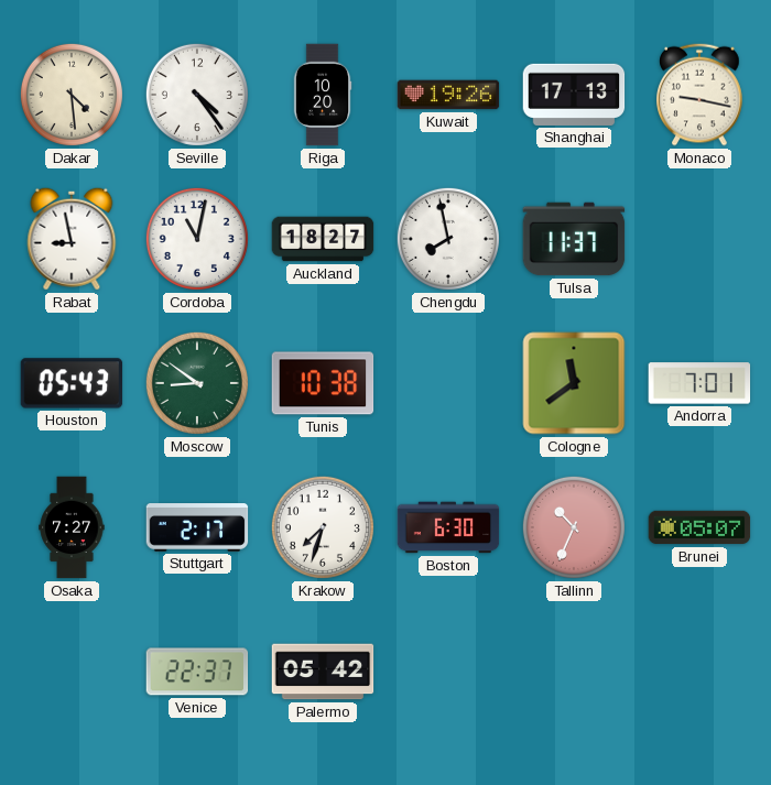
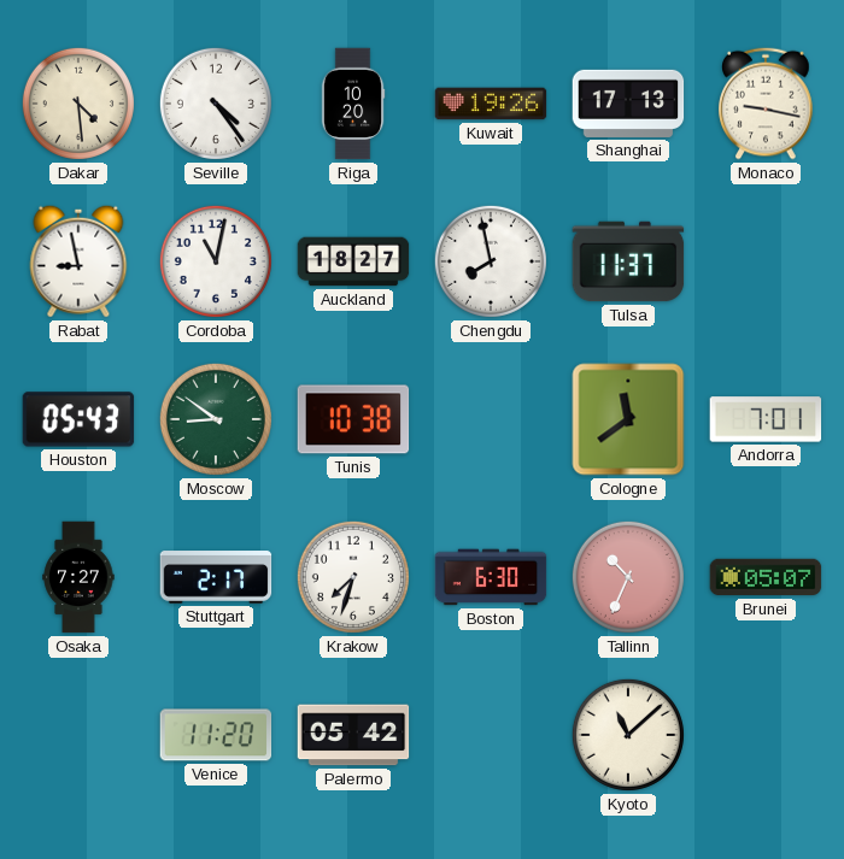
Venice: 22:37 -> 11:20
Kyoto: none -> 11:08
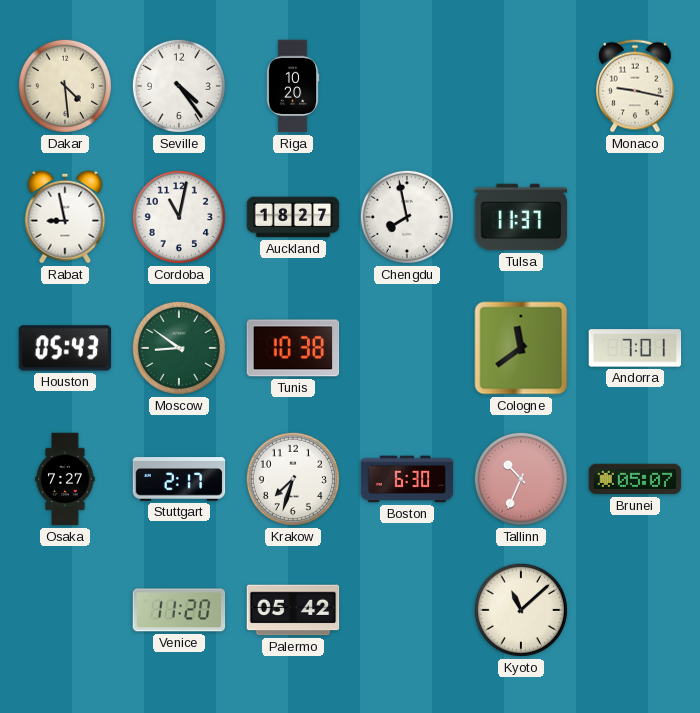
Kuwait: 19:26 -> none
Shanghai: 17:13 -> none
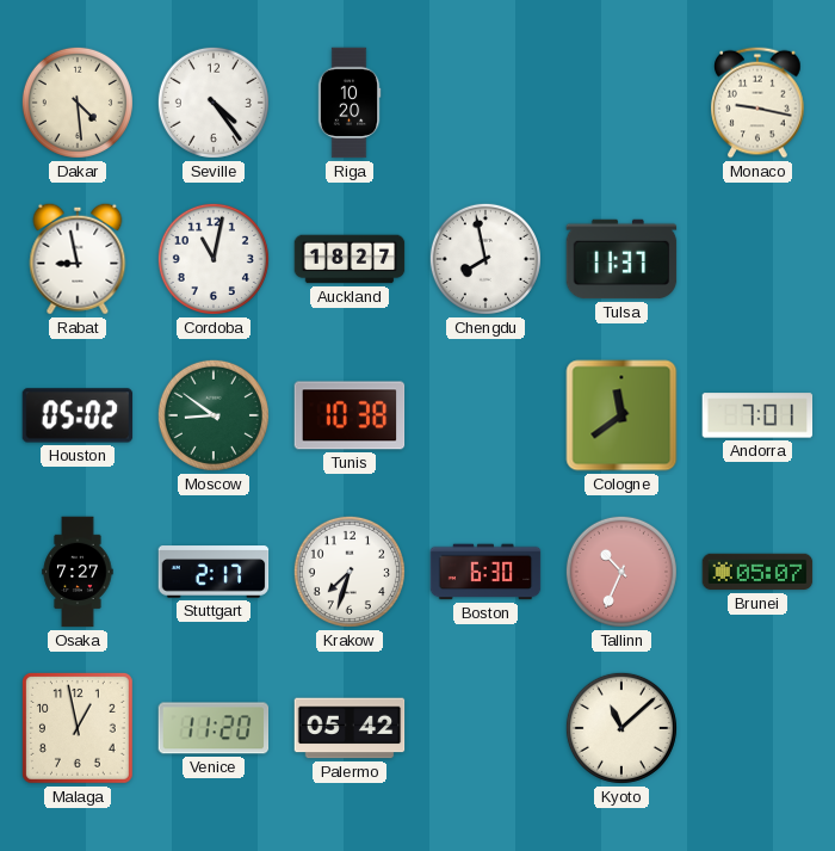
Houston: 05:43 -> 05:02
Malaga: none -> 12:58
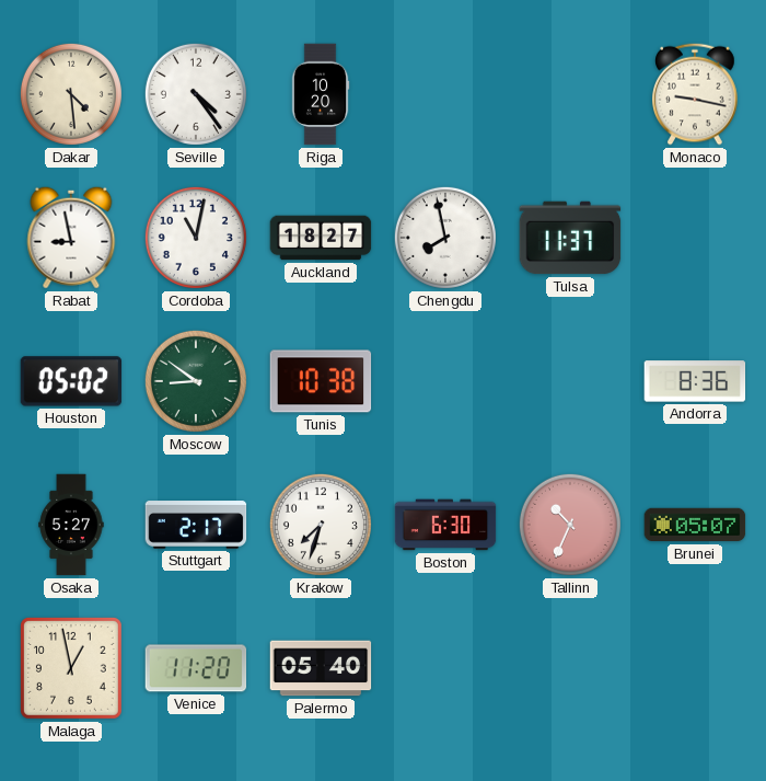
Cologne: 11:39 -> none
Andorra: 7:01 -> 8:36
Osaka: 7:27 -> 5:27
Palermo: 05:42 -> 05:40
Kyoto: 11:08 -> none
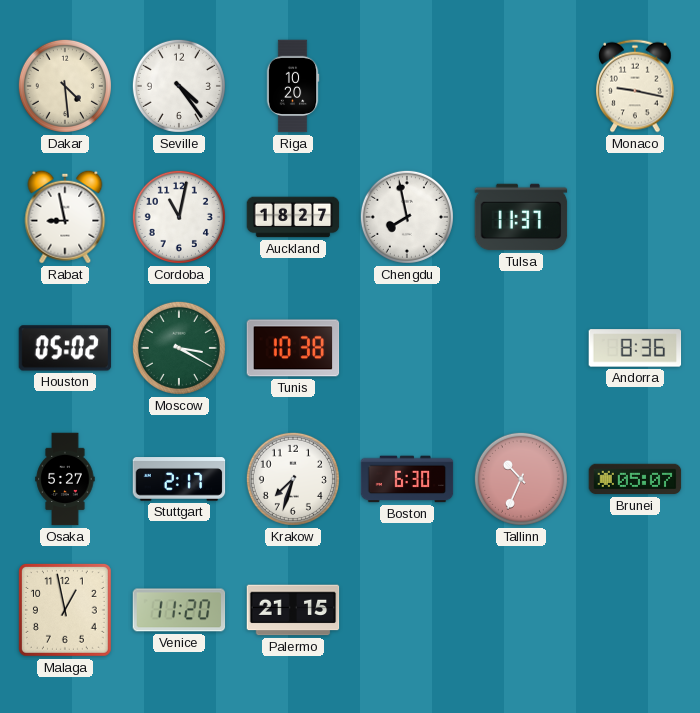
Moscow: 8:51 -> 3:20
Palermo: 05:40 -> 21:15
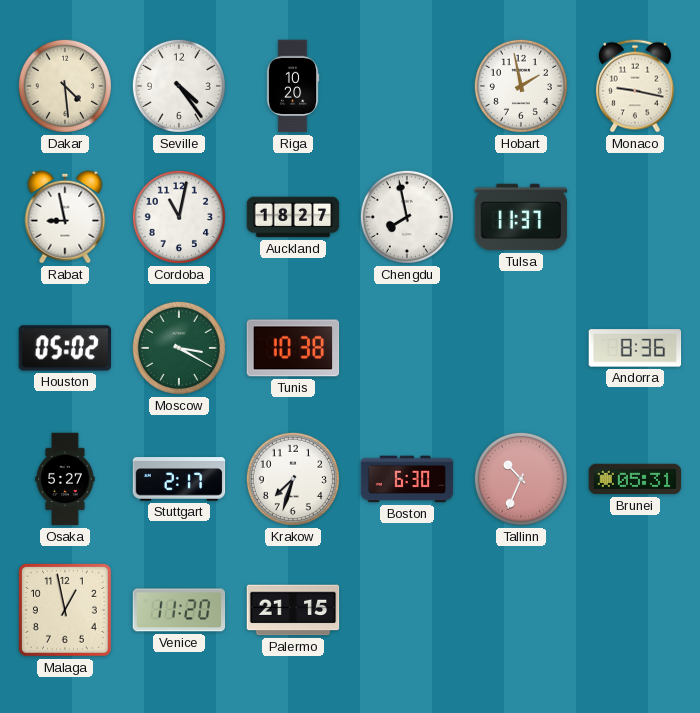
Hobart: none -> 1:58
Brunei: 05:07 -> 05:31
